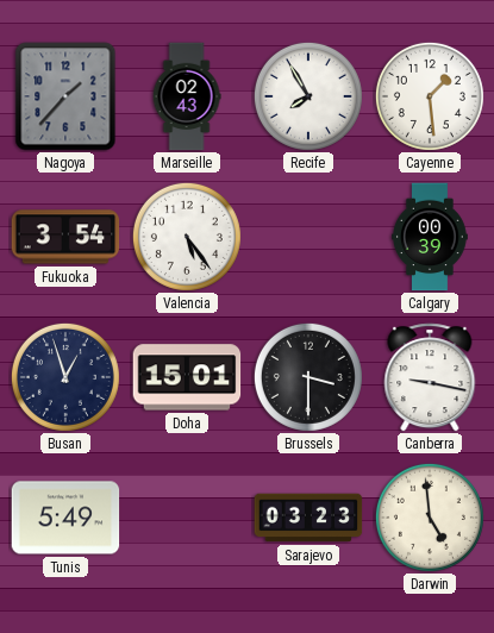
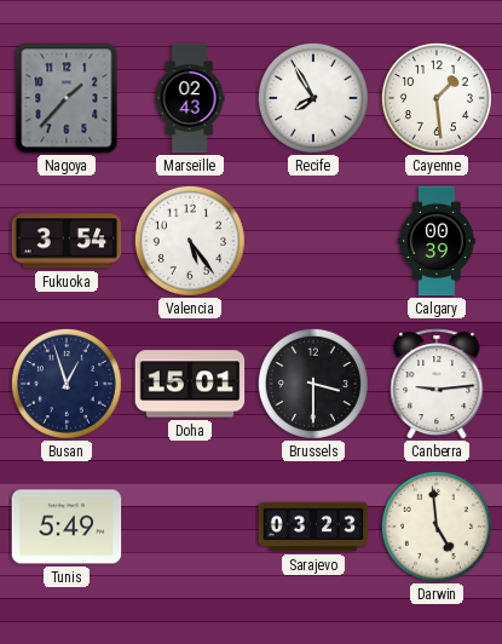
Canberra: 9:17 -> 9:14
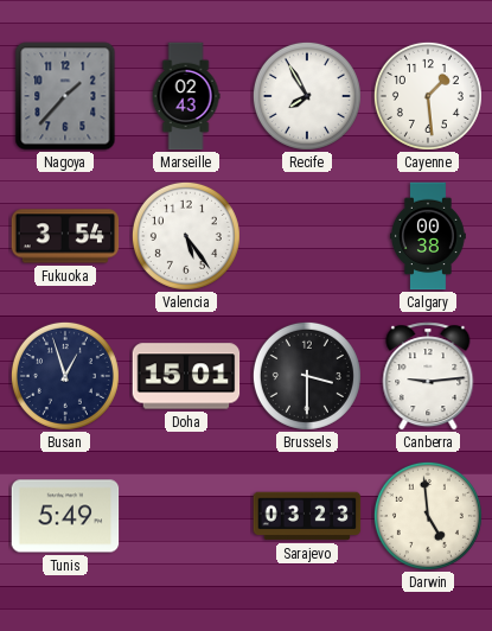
Calgary: 00:39 -> 00:38
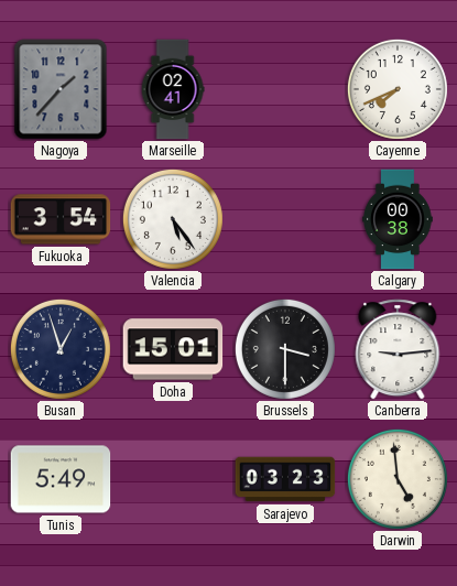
Marseille: 02:43 -> 02:41
Recife: 7:55 -> none
Cayenne: 1:29 -> 7:41
